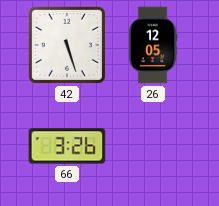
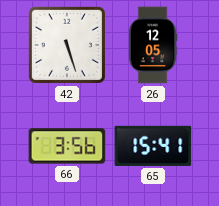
66: 3:26 -> 3:56
65: none -> 15:41
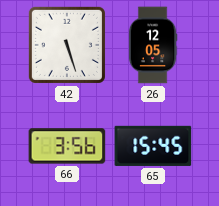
65: 15:41 -> 15:45
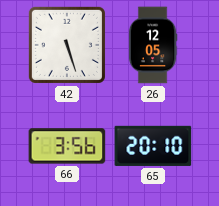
65: 15:45 -> 20:10
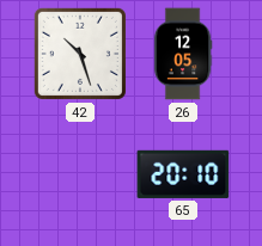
42: 5:27 -> 10:27
66: 3:56 -> none
